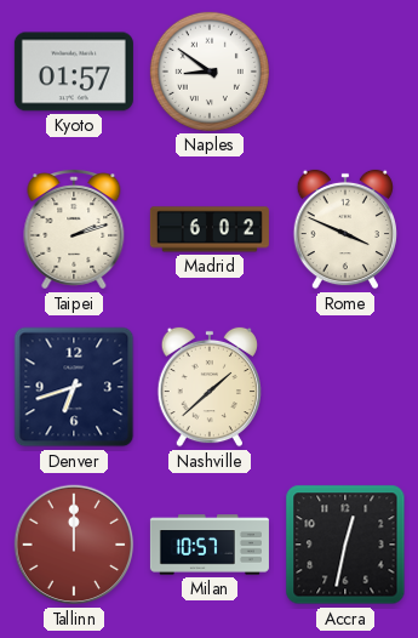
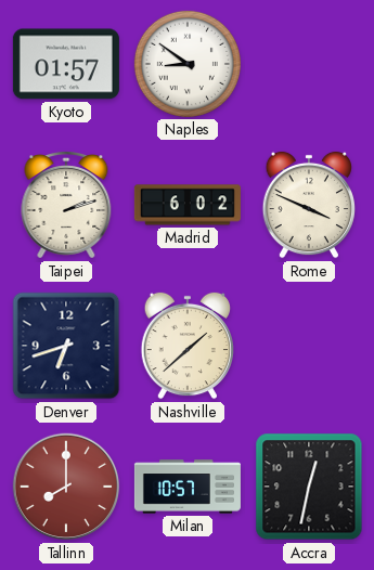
Tallinn: 12:00 -> 8:00
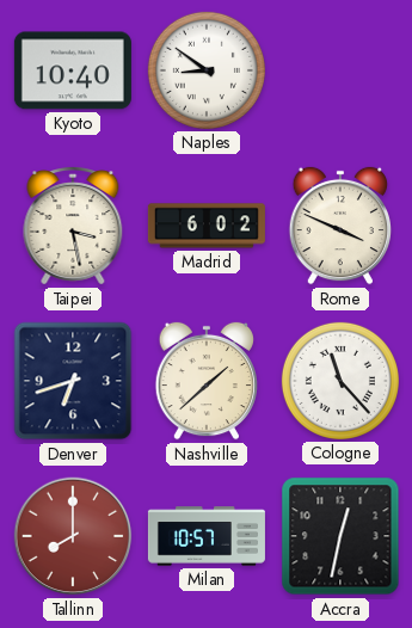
Kyoto: 01:57 -> 10:40
Taipei: 2:12 -> 3:28
Cologne: none -> 11:23
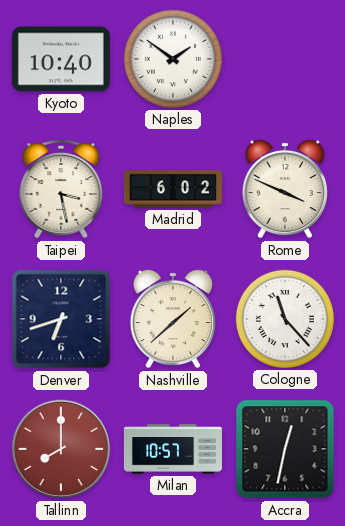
Naples: 8:51 -> 1:51
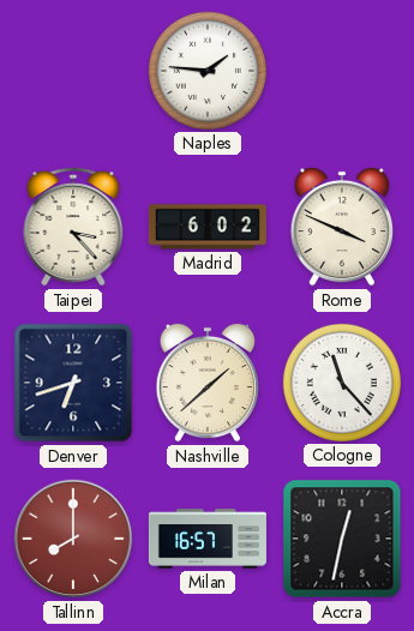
Kyoto: 10:40 -> none
Naples: 1:51 -> 1:46
Taipei: 3:28 -> 3:23
Milan: 10:57 -> 16:57
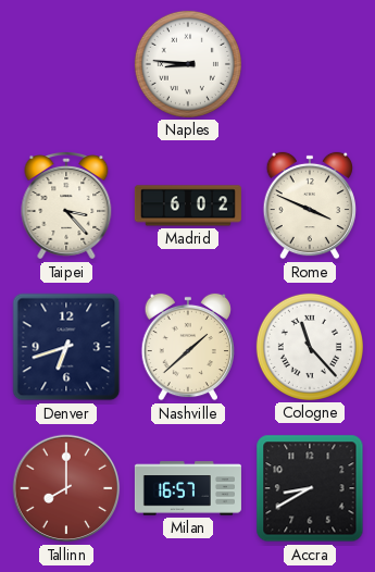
Naples: 1:46 -> 8:46
Accra: 12:32 -> 8:40
